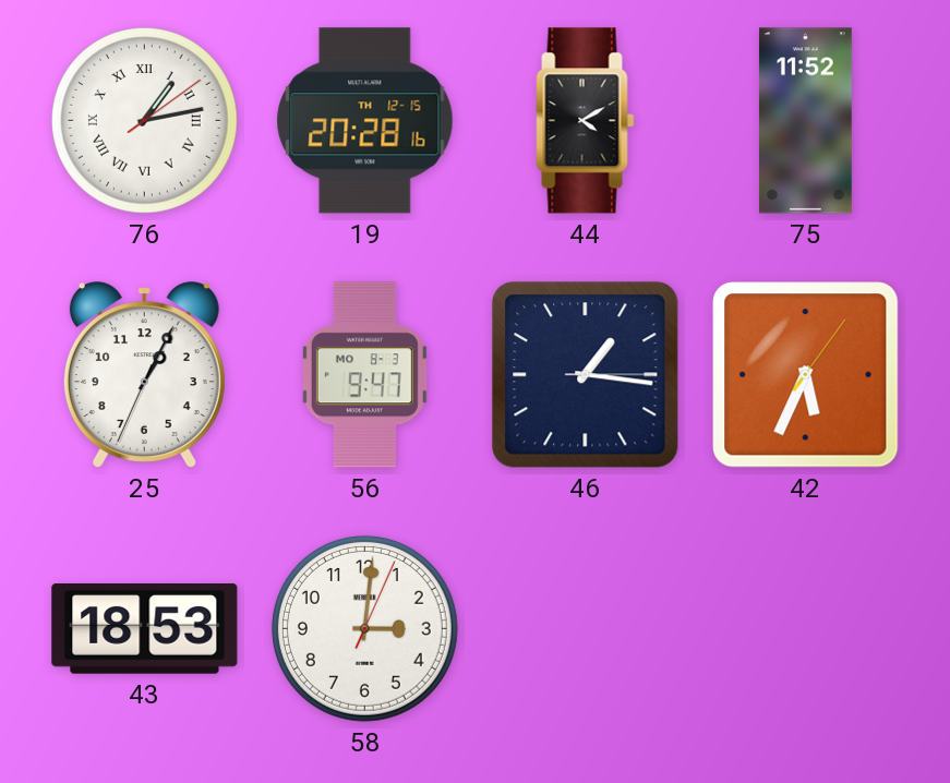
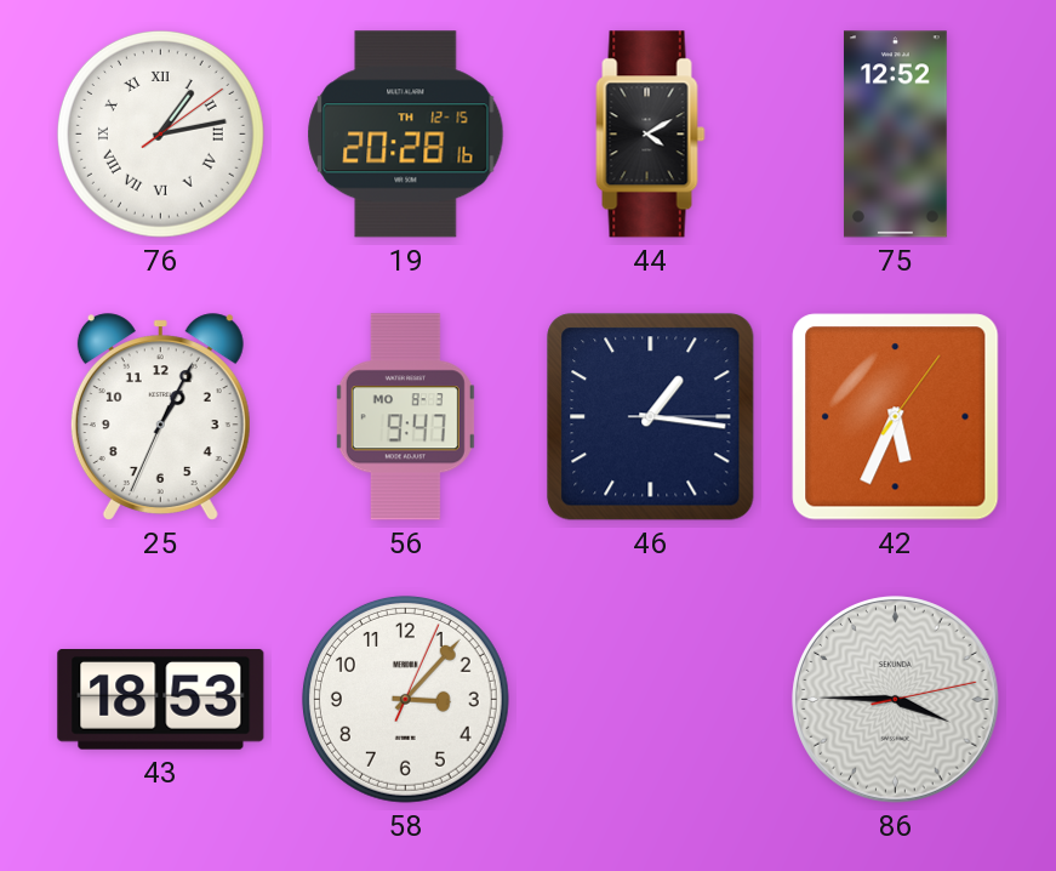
75: 11:52 -> 12:52
58: 3:01 -> 3:07
86: none -> 3:45
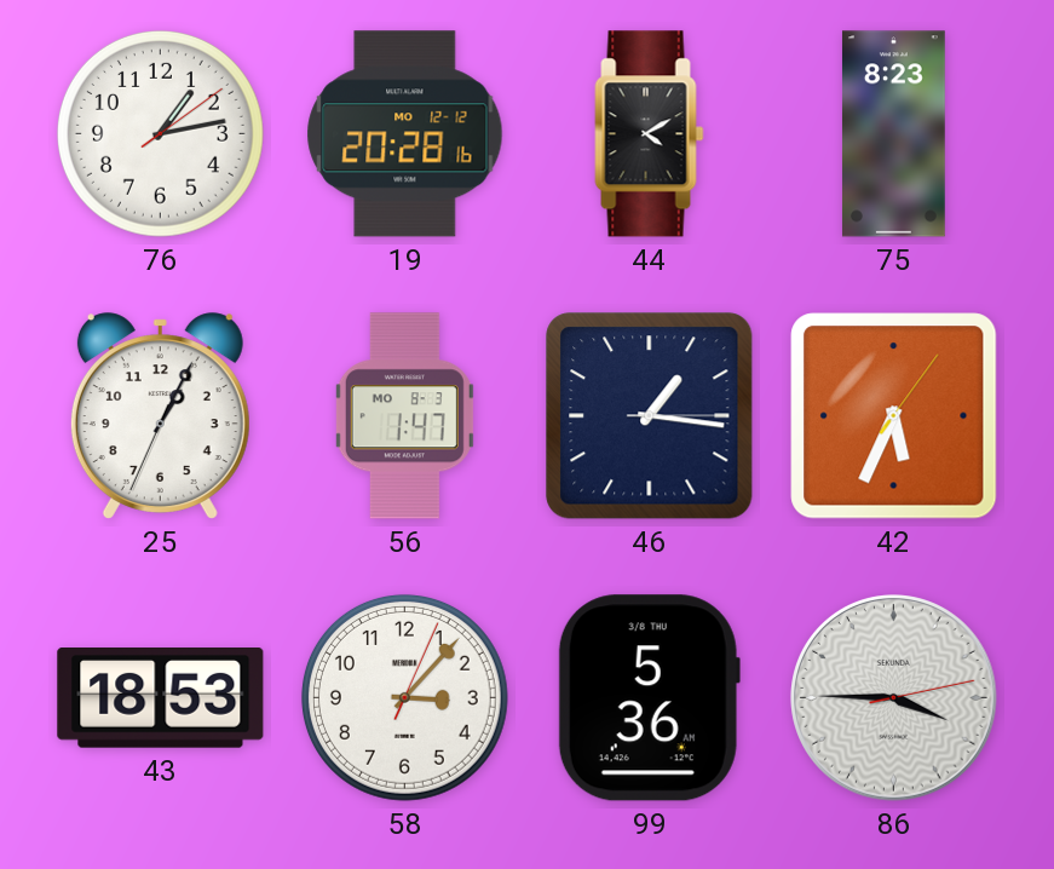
76 numerals: Roman -> Arabic
19 date: TH 12-15 -> MO 12-12
75: 12:52 -> 8:23
56: 9:47 -> 1:47
99: none -> 5:36
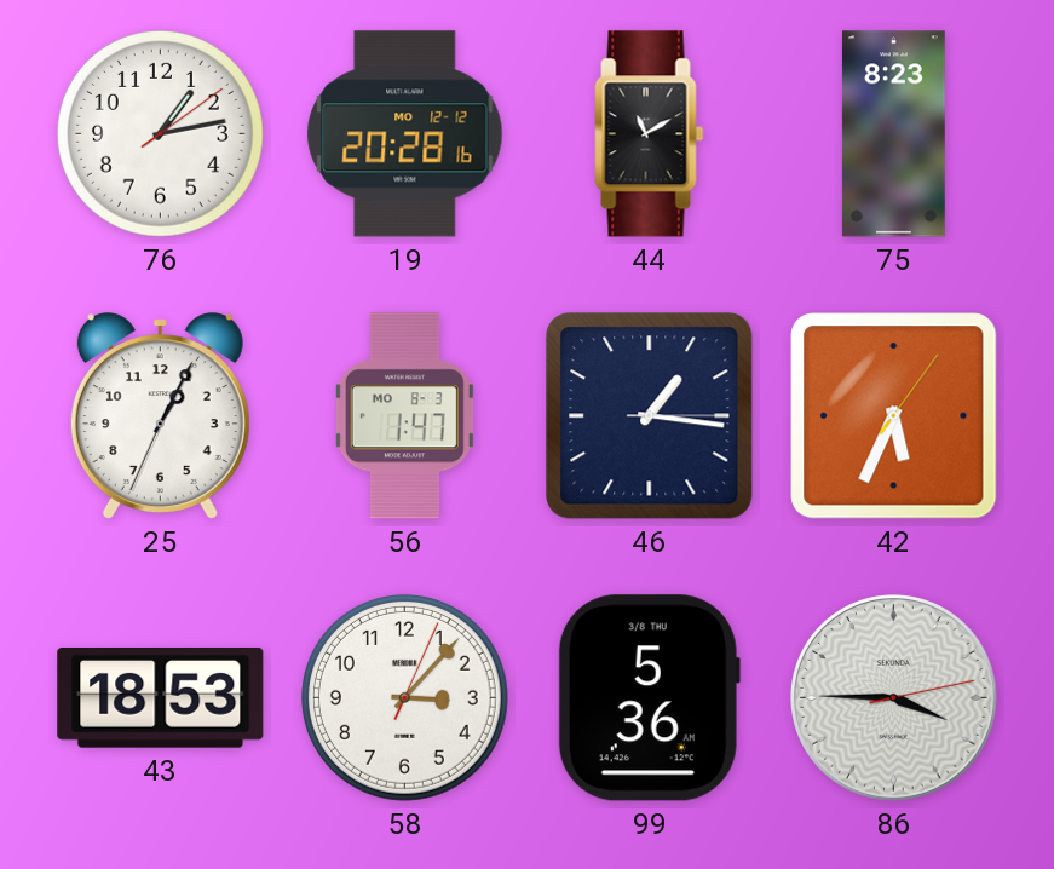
44: 4:10 -> 11:10
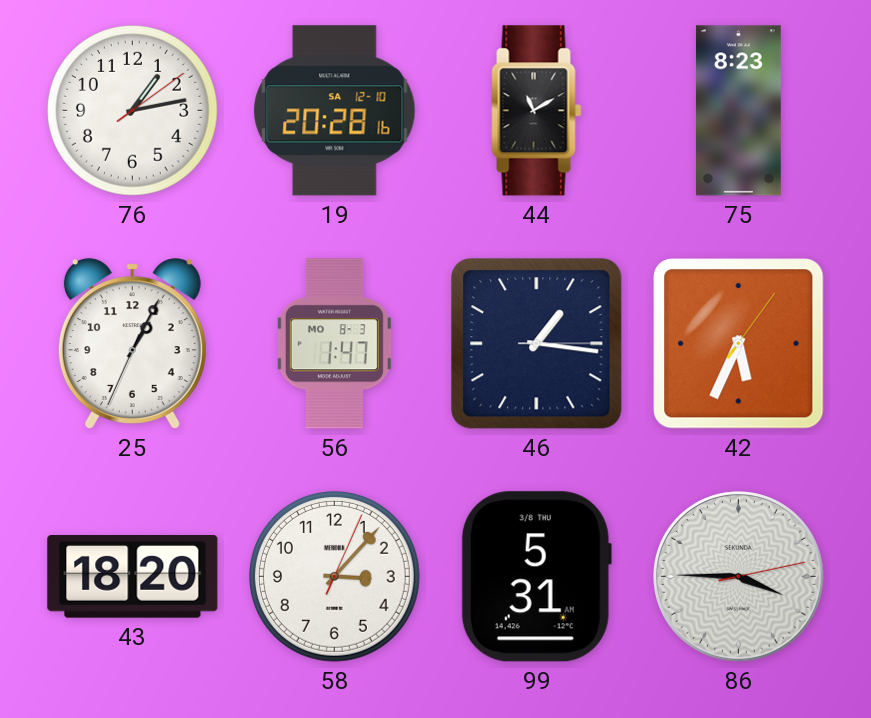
19 date: MO 12-12 -> SA 12-10
43: 18:53 -> 18:20
99: 5:36 -> 5:31
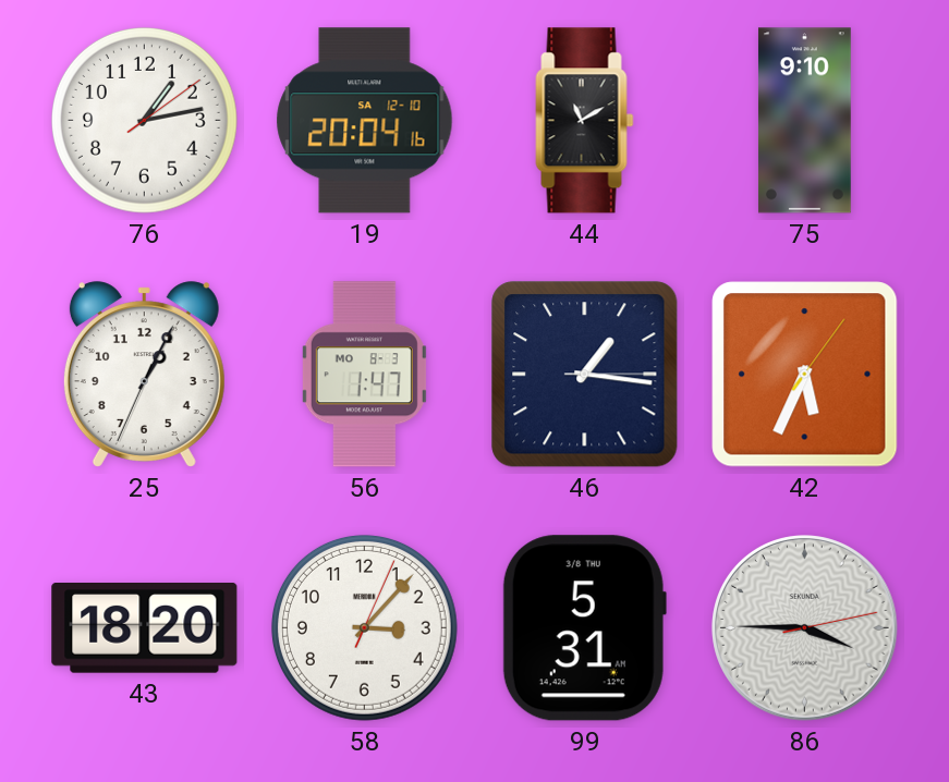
19: 20:28 -> 20:04
75: 8:23 -> 9:10
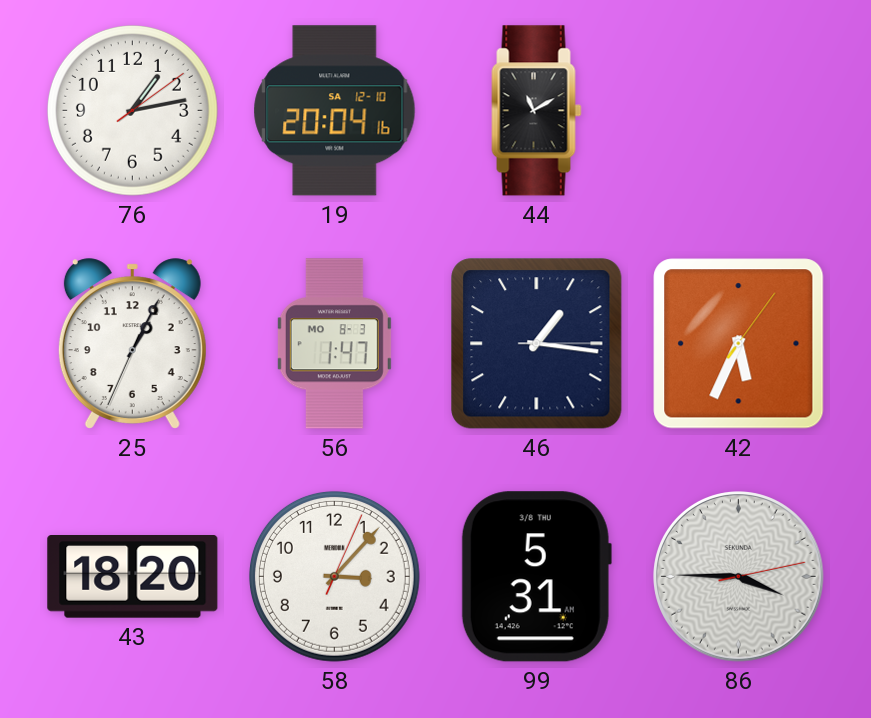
75: 9:10 -> none
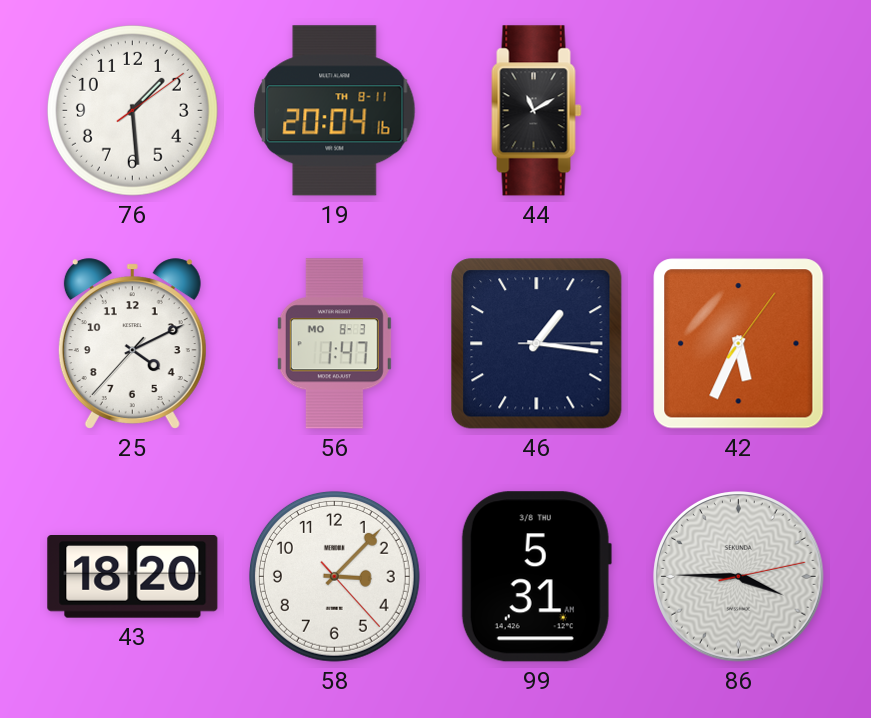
76: 1:13 -> 1:29
19 date: SA 12-10 -> TH 8-11
25: 1:04 -> 4:10
58: 3:07:04 -> 3:07:23
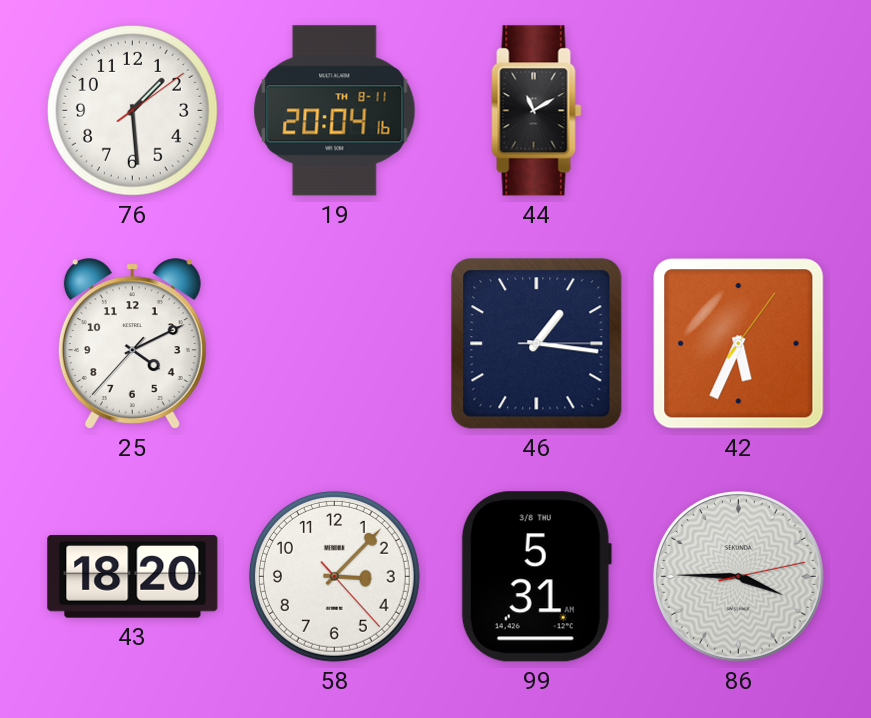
56: 1:47 -> none
